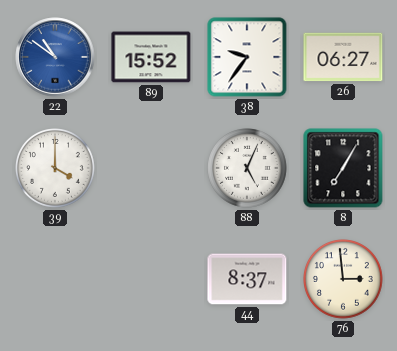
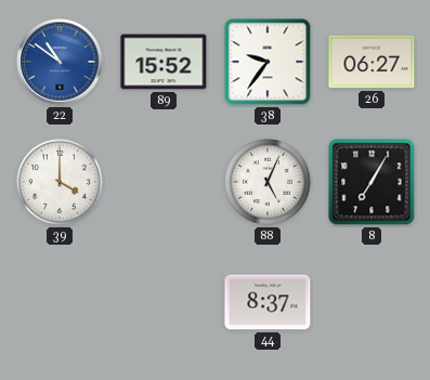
76: 2:59 -> none
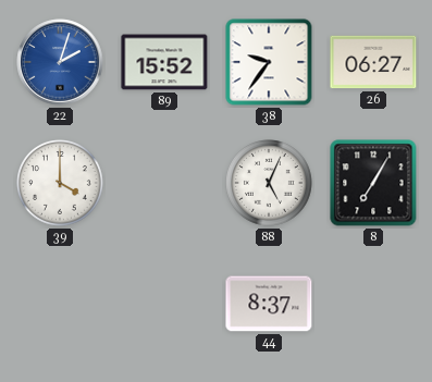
22: 10:51 -> 2:03
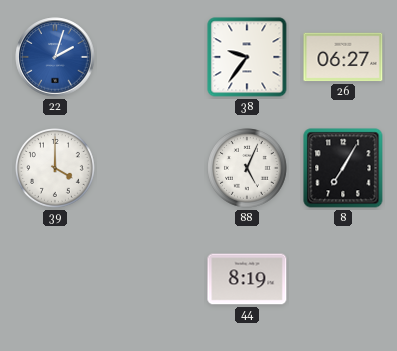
89: 15:52 -> none
44: 8:37 -> 8:19
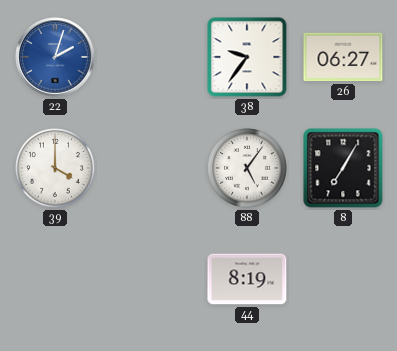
88: 5:04 -> 5:06
